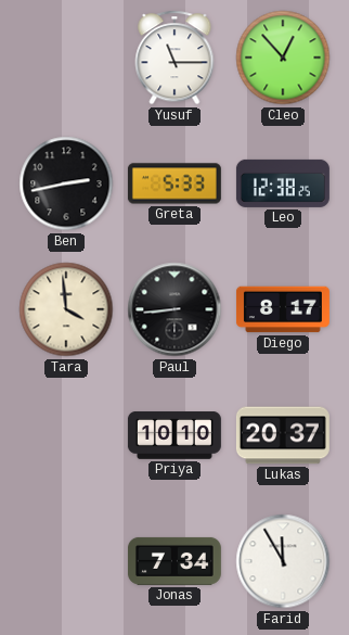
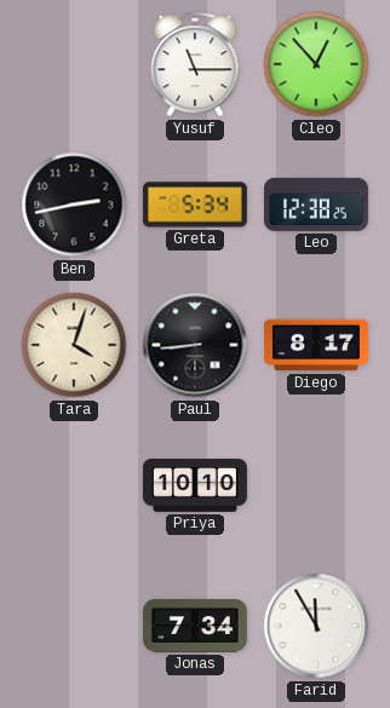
Greta: 5:33 -> 5:34
Tara: 3:59 -> 4:03
Lukas: 20:37 -> none
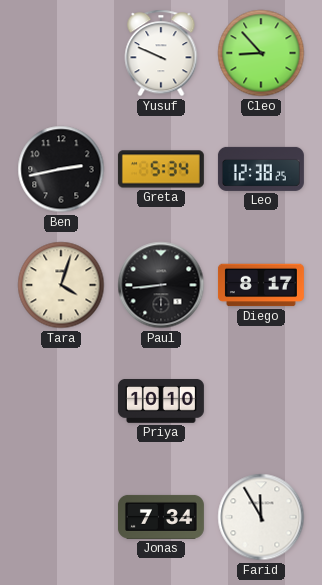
Yusuf: 11:15 -> 9:49
Cleo: 12:53 -> 8:53
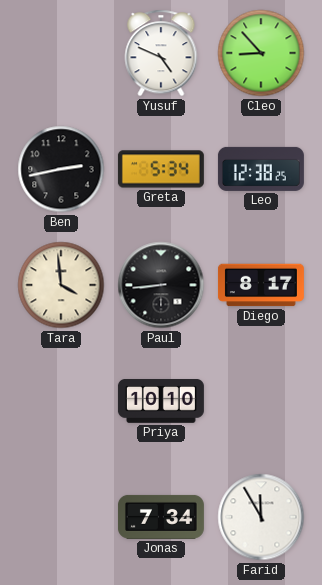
Yusuf: 9:49 -> 4:49
Tara: 4:03 -> 3:59
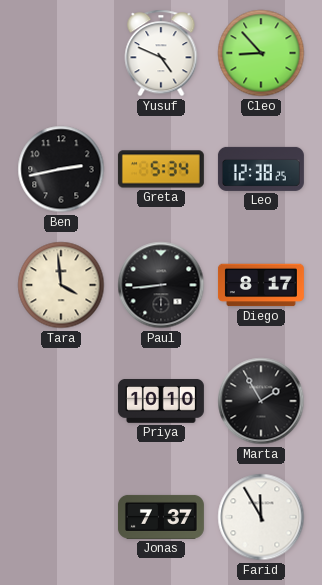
Marta: none -> 1:55
Jonas: 7:34 -> 7:37
